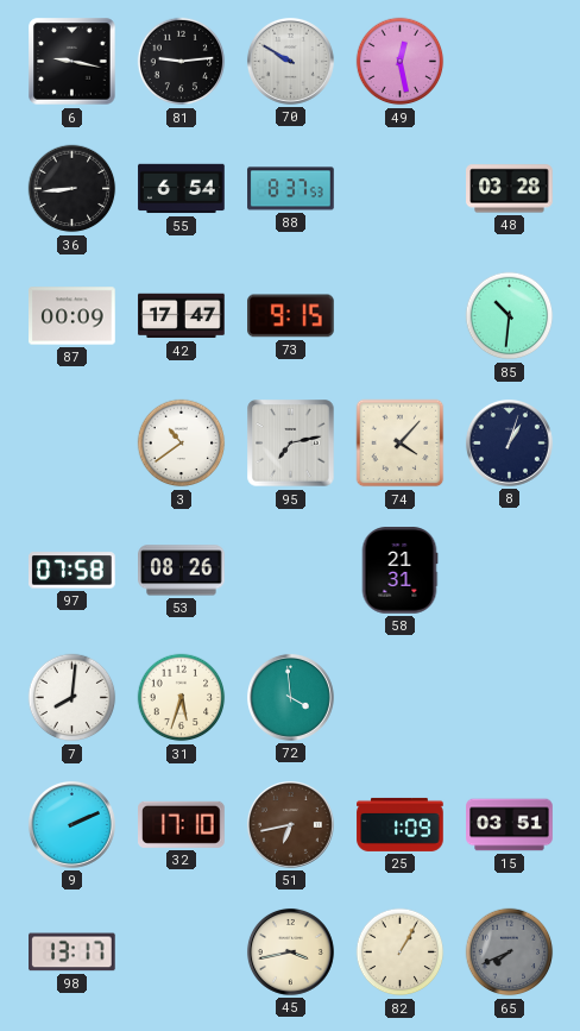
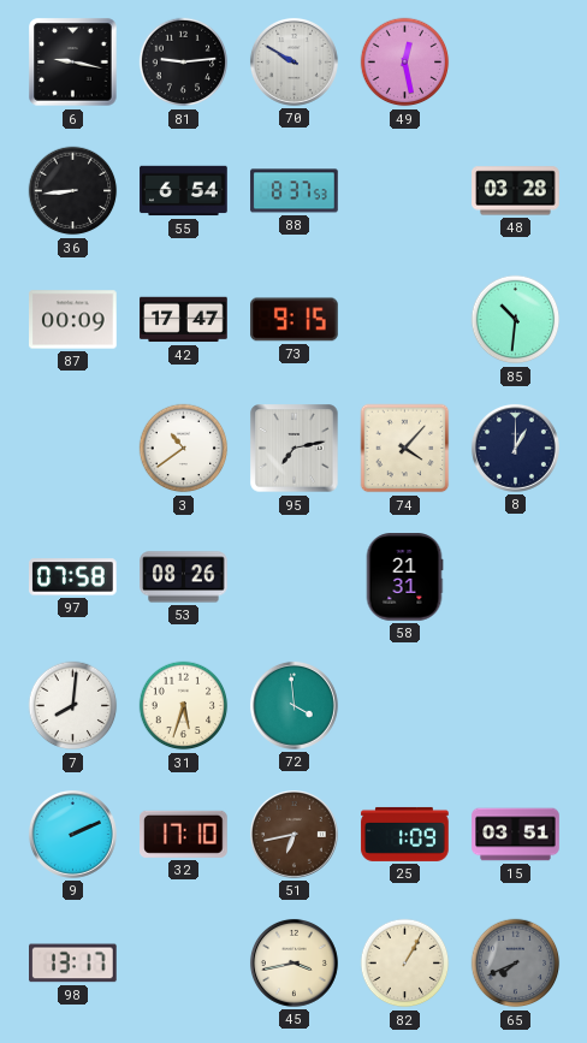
8: 1:03 -> 1:00
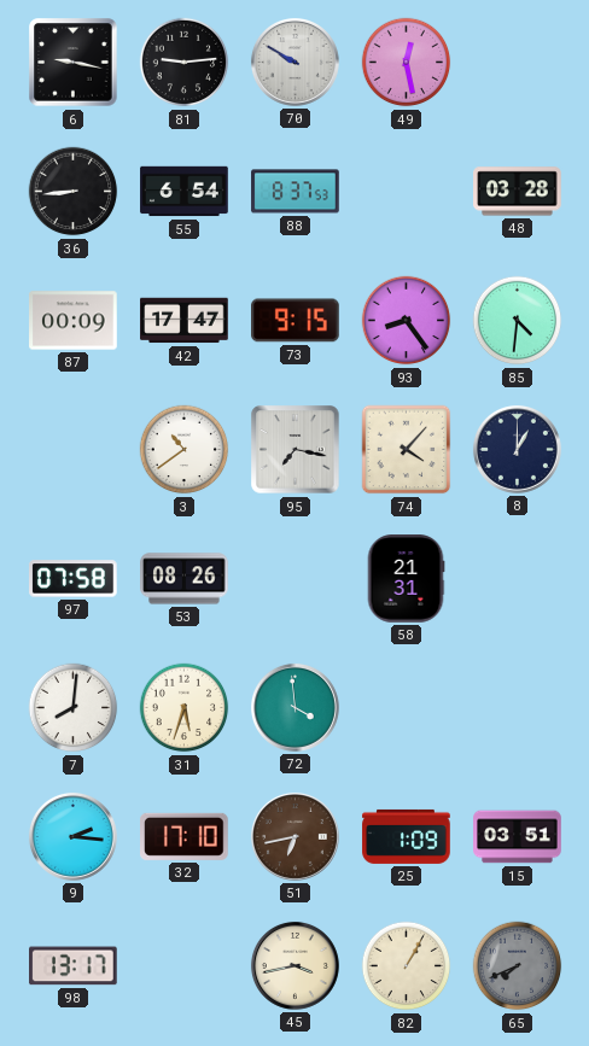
93: none -> 8:24
85: 10:31 -> 4:31
95: 7:13 -> 7:17
9: 2:11 -> 2:16
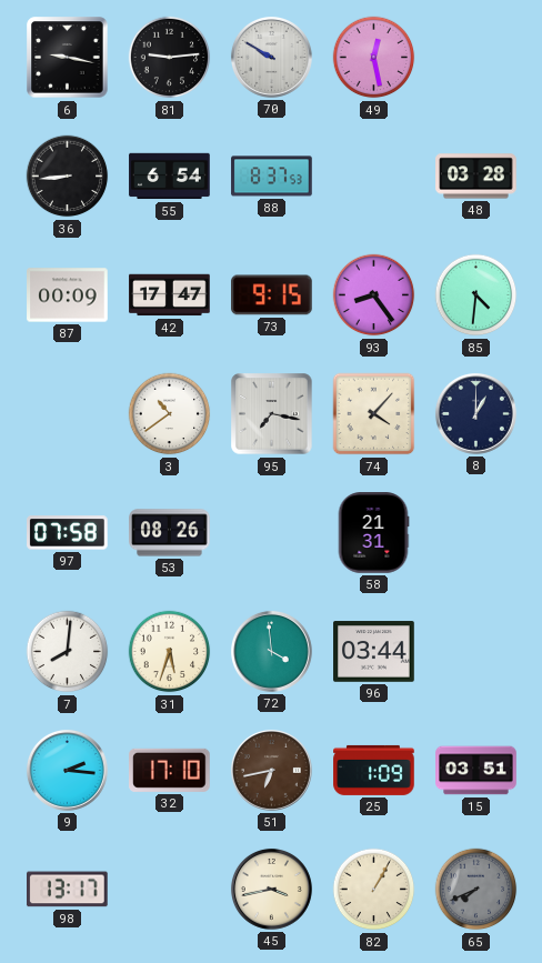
96: none -> 03:44
